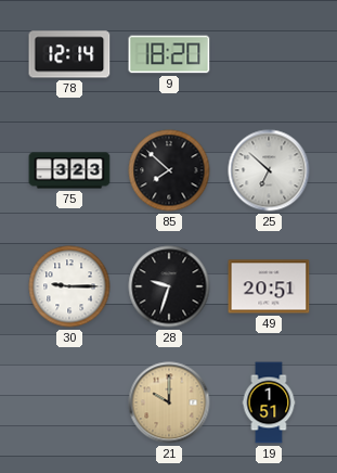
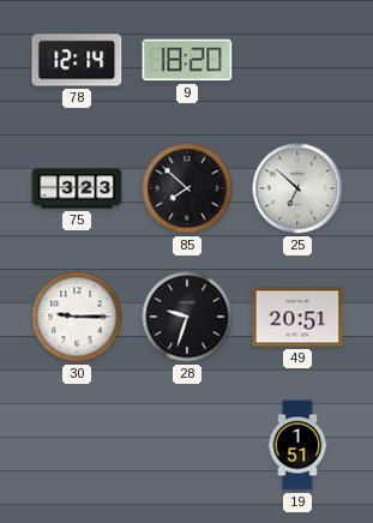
21: 10:00 -> none
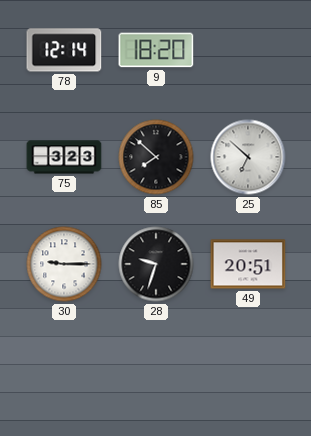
19: 1:51 -> none
